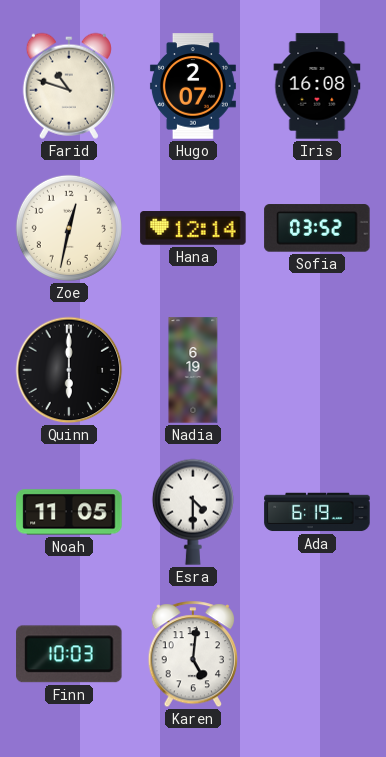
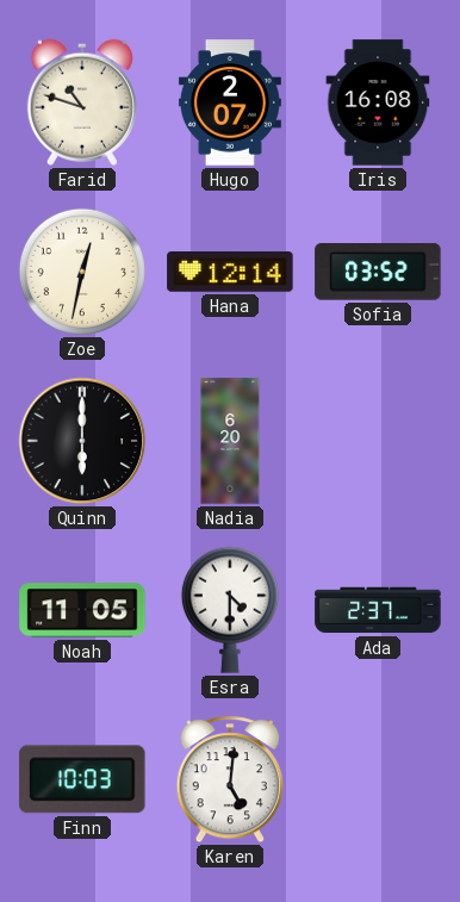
Nadia: 6:19 -> 6:20
Ada: 6:19 -> 2:37
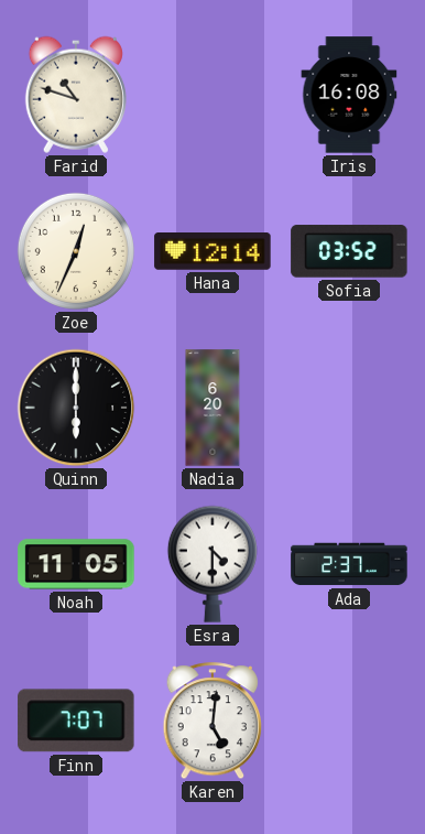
Hugo: 2:07 -> none
Zoe: 12:32 -> 12:34
Finn: 10:03 -> 7:07
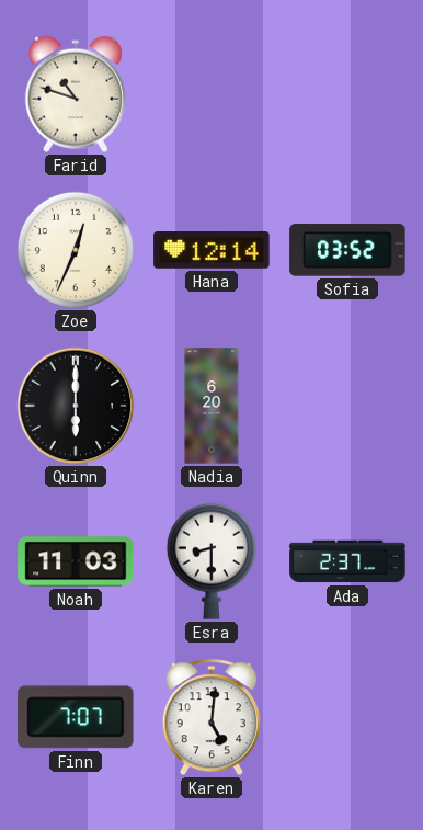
Iris: 16:08 -> none
Noah: 11:05 -> 11:03
Esra: 4:30 -> 8:30
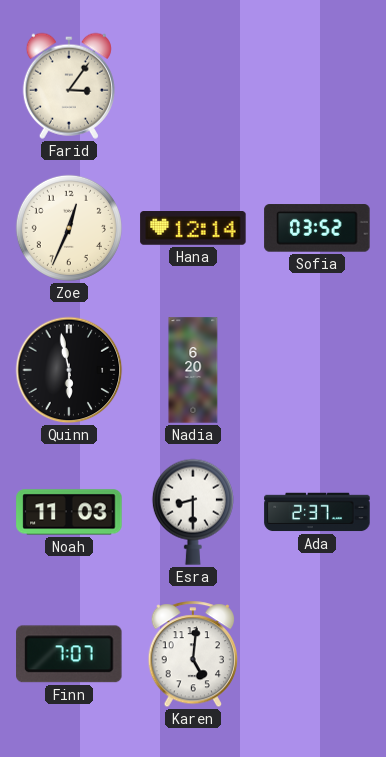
Farid: 10:48 -> 3:06
Quinn: 6:00 -> 5:58
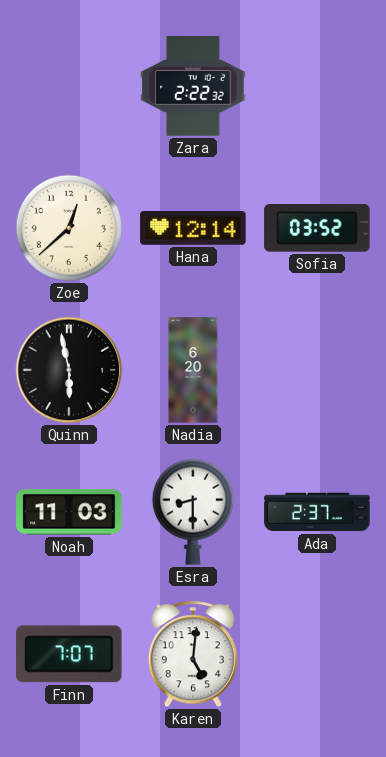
Farid: 3:06 -> none
Zara: none -> 2:22
Zoe: 12:34 -> 12:38
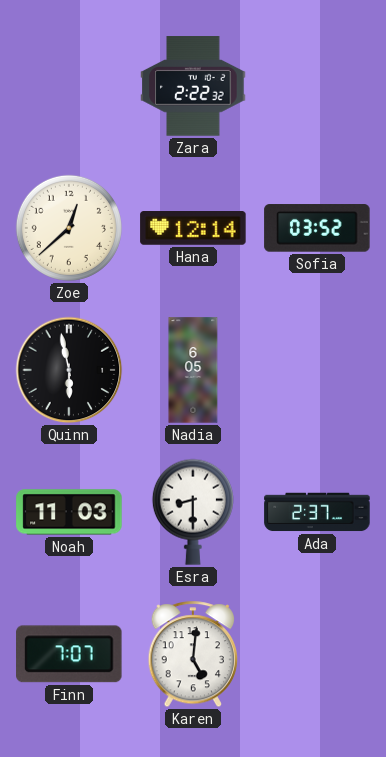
Nadia: 6:20 -> 6:05
